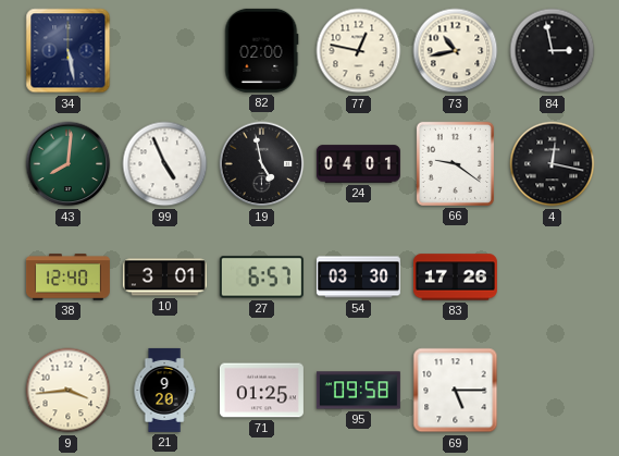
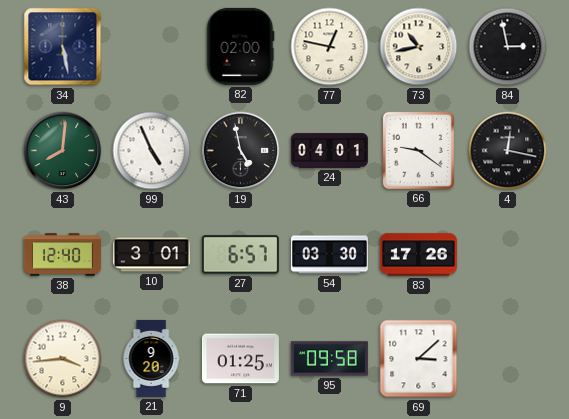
69: 5:15 -> 3:08
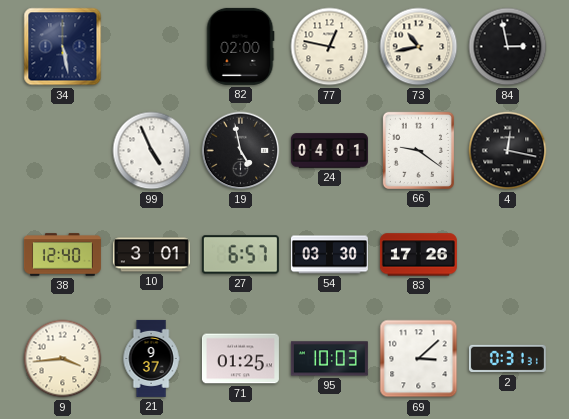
43: 8:01 -> none
21: 9:20 -> 9:37
95: 09:58 -> 10:03
2: none -> 0:31
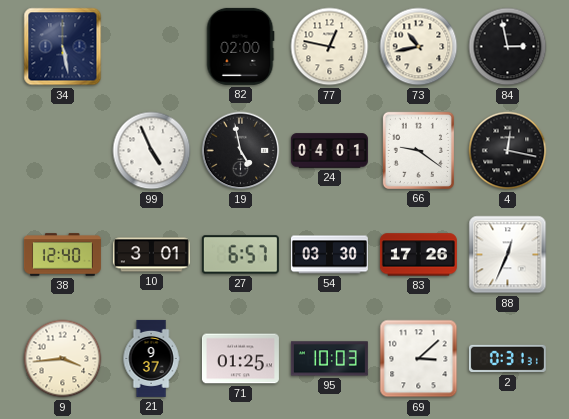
88: none -> 12:34
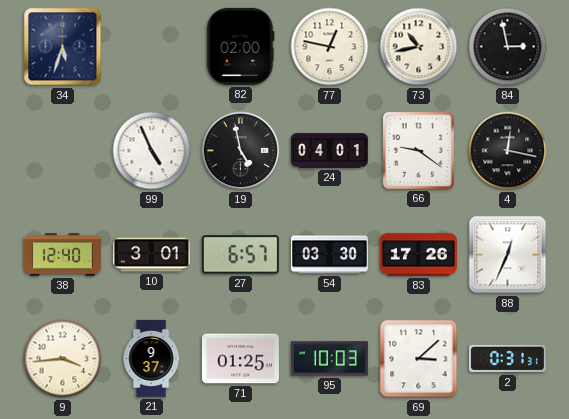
34: 5:28 -> 5:33
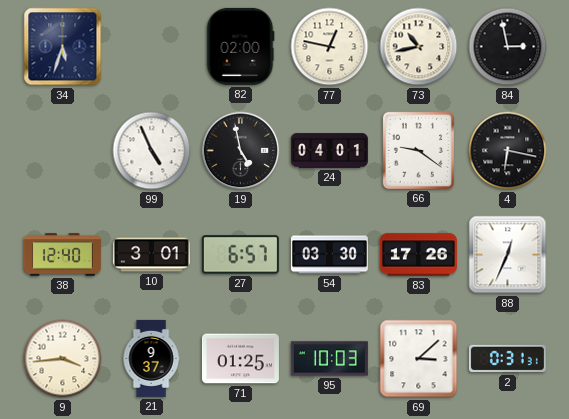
4: 12:17 -> 6:17
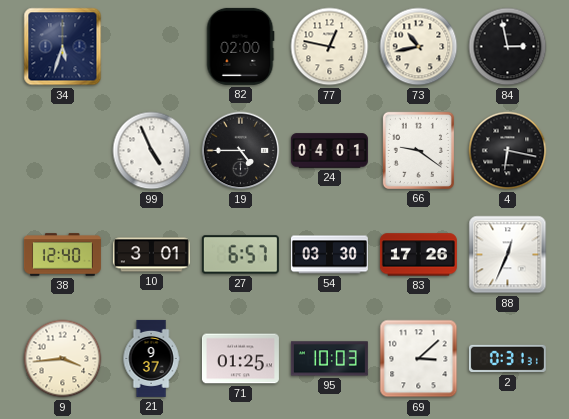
19: 4:58 -> 4:45
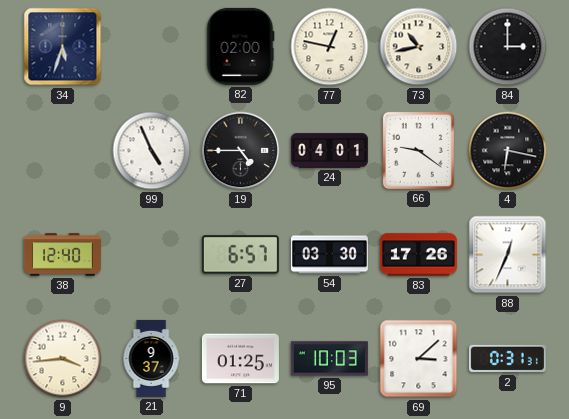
84: 2:58 -> 3:00
10: 3:01 -> none
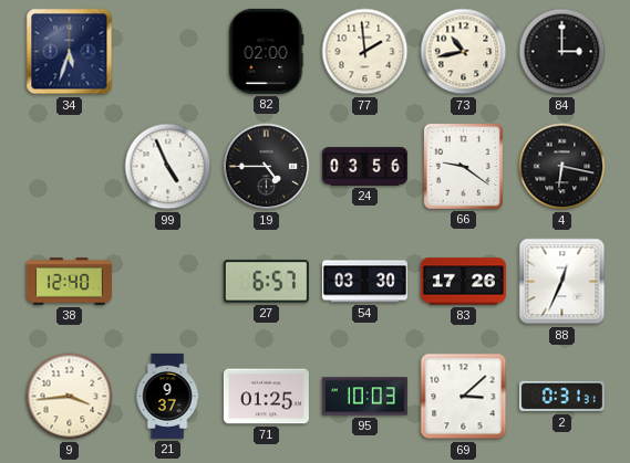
77: 12:47 -> 1:59
24: 04:01 -> 03:56
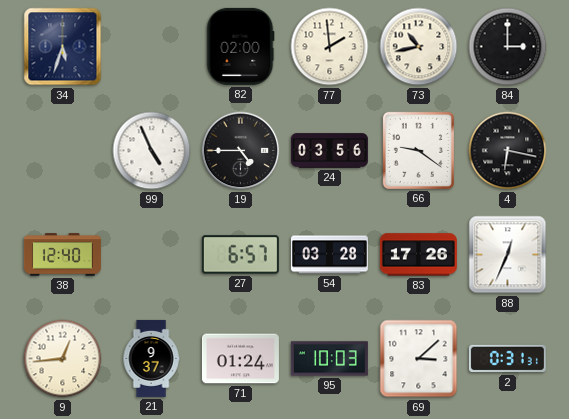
54: 03:30 -> 03:28
9: 3:44 -> 12:44
71: 01:25 -> 01:24
